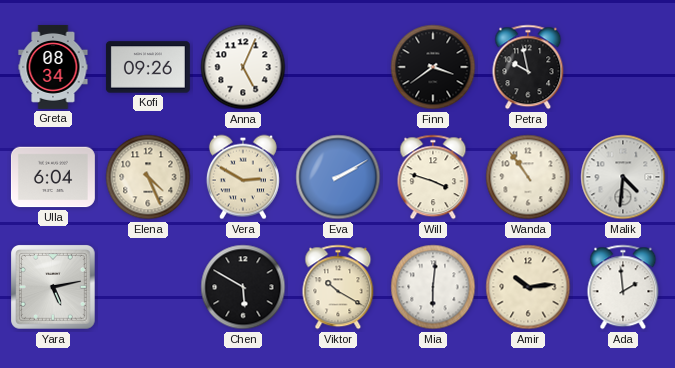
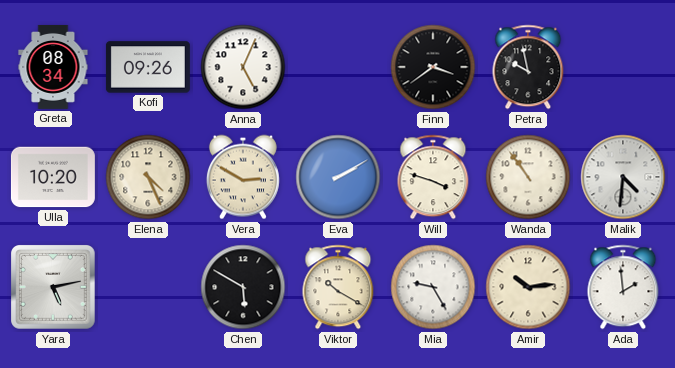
Ulla: 6:04 -> 10:20
Mia: 6:01 -> 9:25
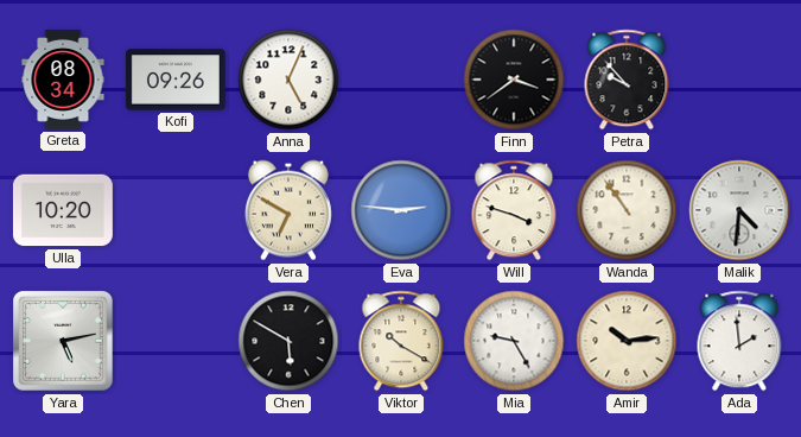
Petra: 9:58 -> 9:53
Elena: 4:26 -> none
Vera: 2:50 -> 6:50
Eva: 2:10 -> 2:46
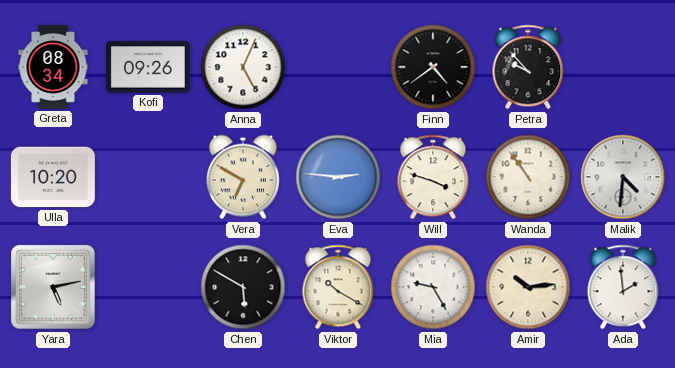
Finn: 3:39 -> 4:39
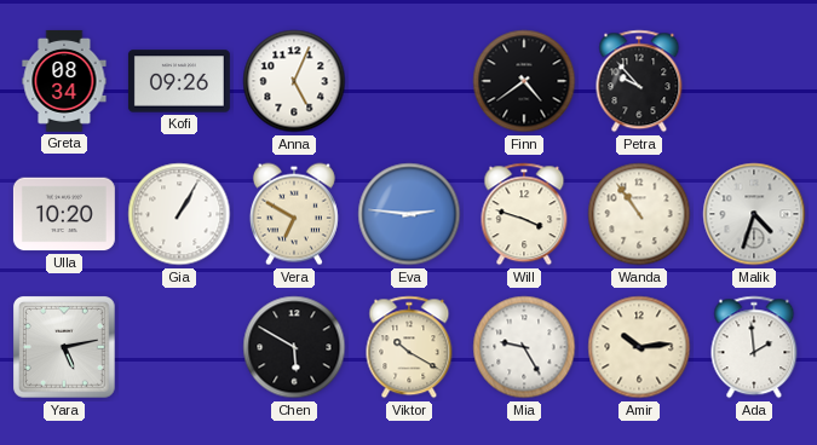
Gia: none -> 1:05
Malik: 4:31 -> 4:33
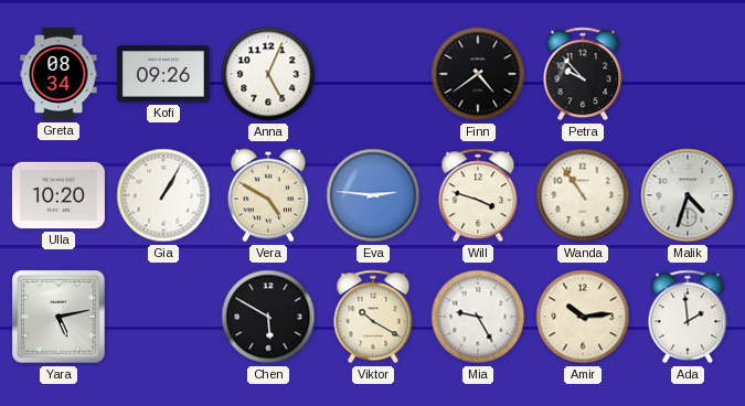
Vera: 6:50 -> 4:50
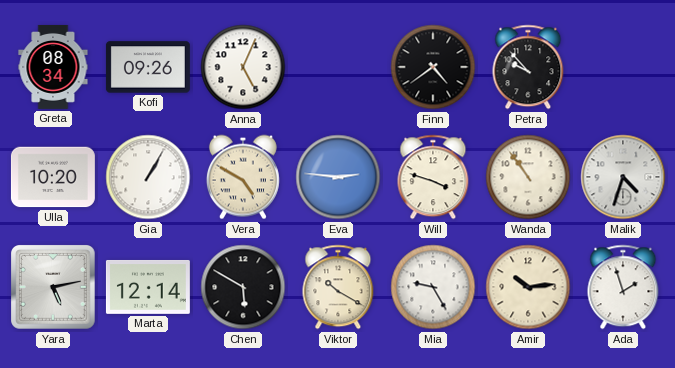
Marta: none -> 12:14
Ada: 1:59 -> 1:57
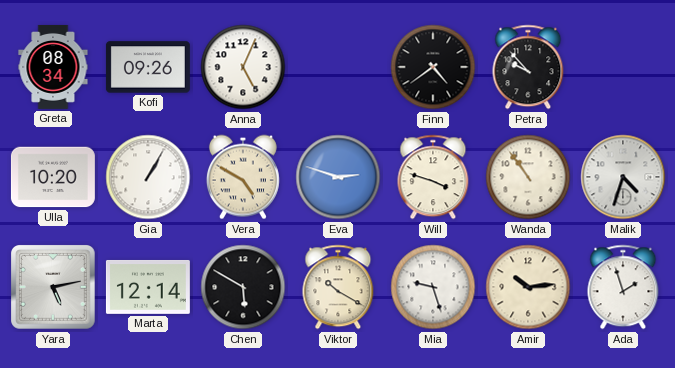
Eva: 2:46 -> 2:48
Mia: 9:25 -> 9:27
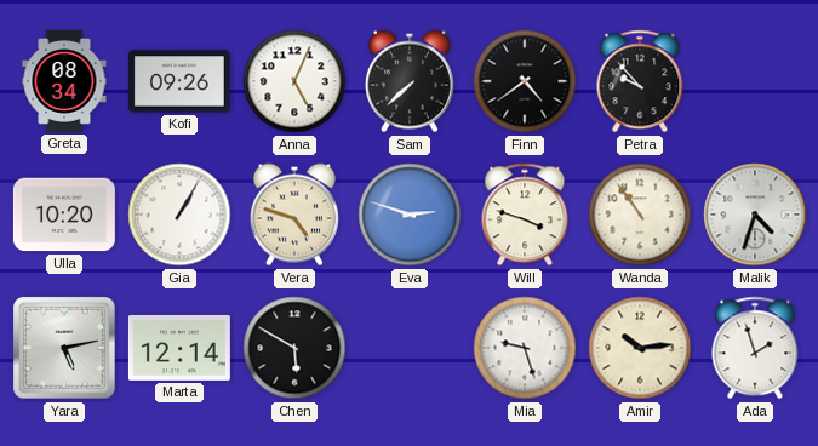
Sam: none -> 7:38
Vera: 4:50 -> 4:48
Viktor: 10:20 -> none
